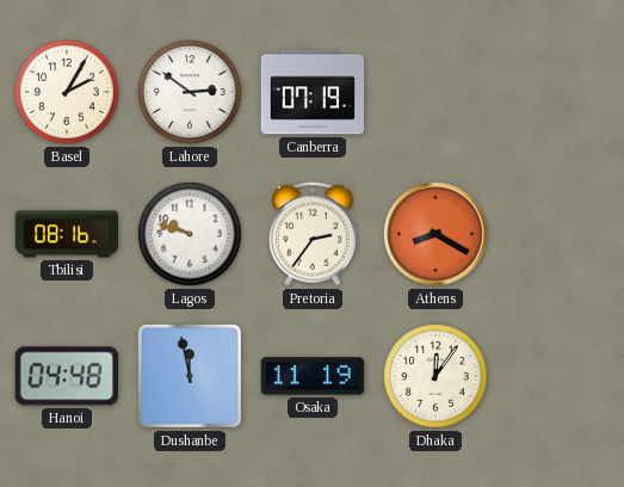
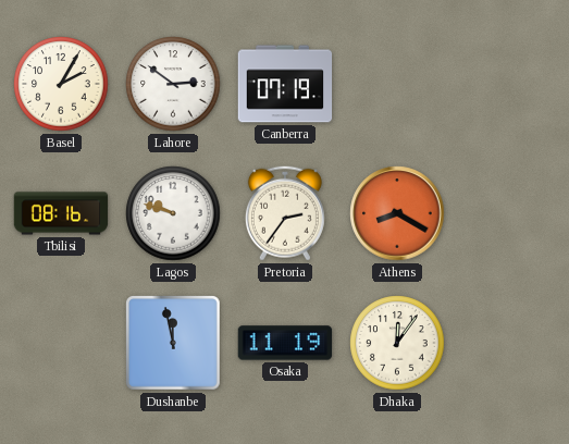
Hanoi: 04:48 -> none
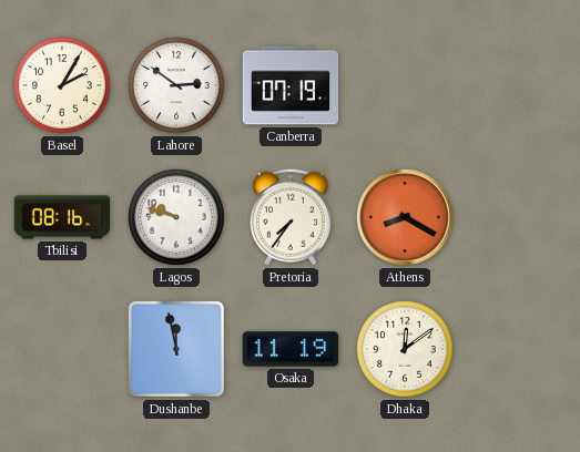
Pretoria: 2:36 -> 7:36
Dhaka: 12:06 -> 12:09
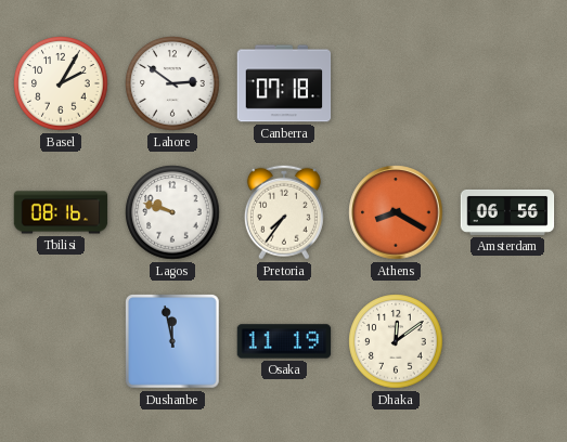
Canberra: 07:19 -> 07:18
Amsterdam: none -> 06:56
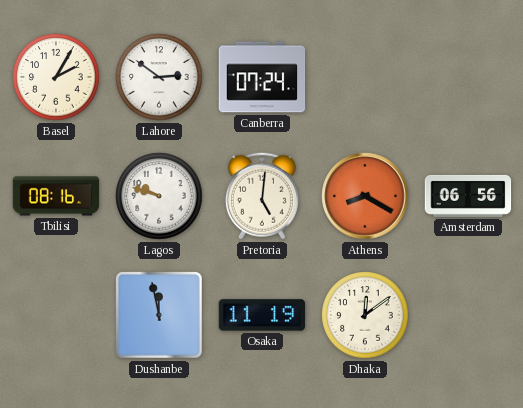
Canberra: 07:18 -> 07:24
Pretoria: 7:36 -> 5:01
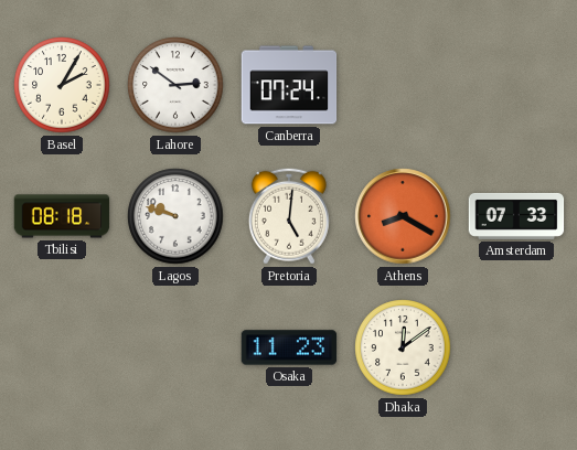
Tbilisi: 08:16 -> 08:18
Amsterdam: 06:56 -> 07:33
Dushanbe: 11:58 -> none
Osaka: 11:19 -> 11:23
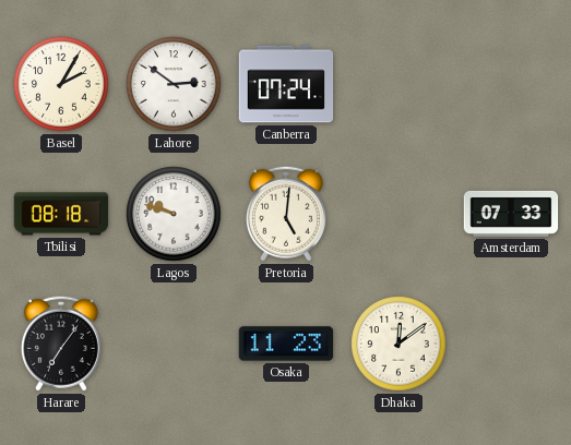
Athens: 8:20 -> none
Harare: none -> 7:06
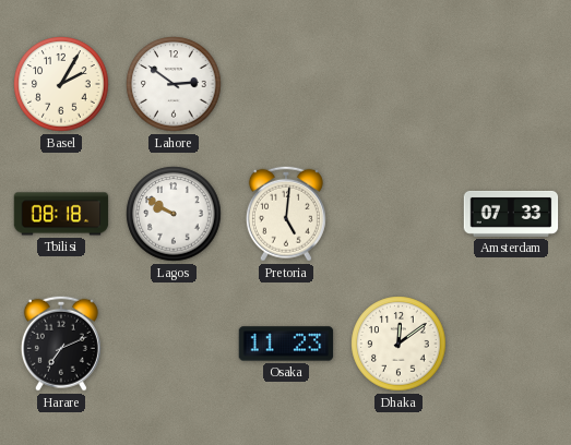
Canberra: 07:24 -> none
Lagos: 9:48 -> 9:50
Harare: 7:06 -> 7:11
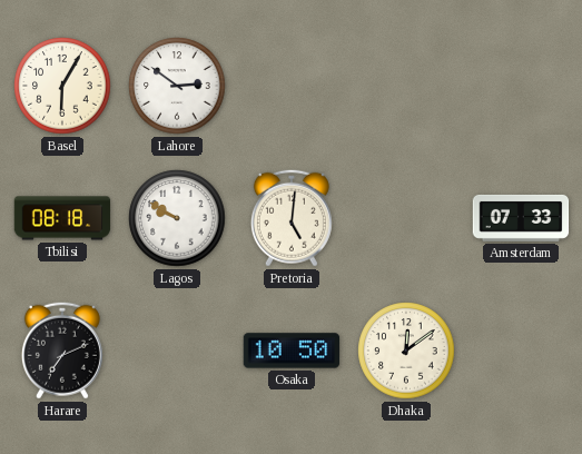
Basel: 2:05 -> 6:05
Osaka: 11:23 -> 10:50
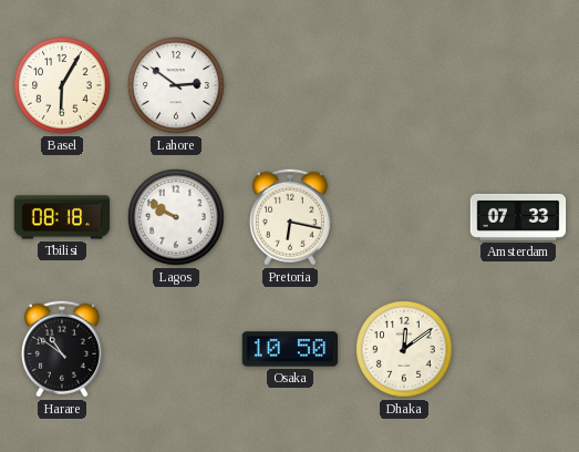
Pretoria: 5:01 -> 6:17
Harare: 7:11 -> 10:51
